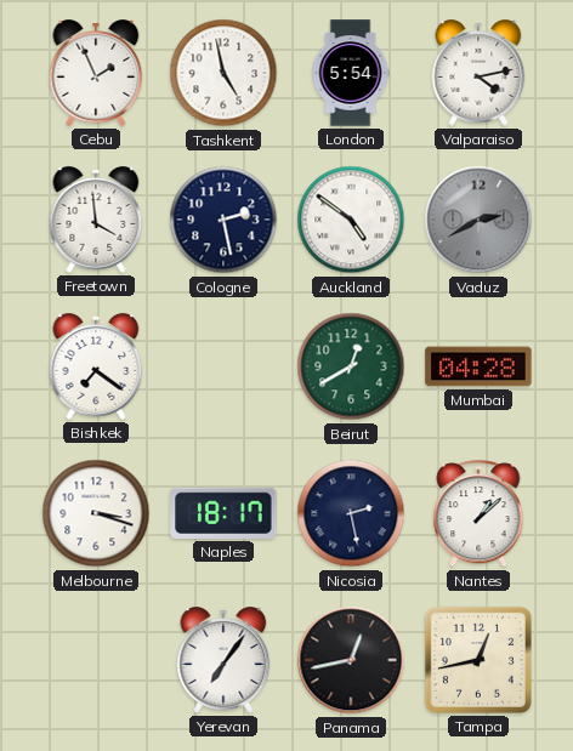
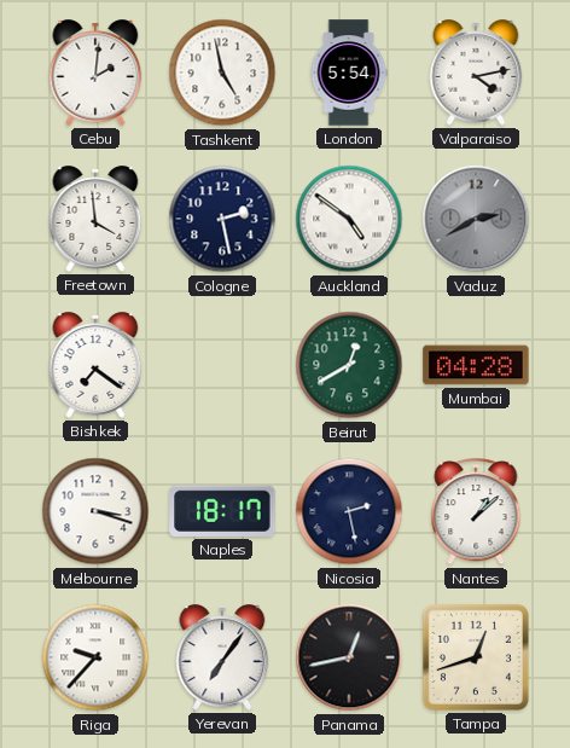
Cebu: 1:56 -> 2:01
Riga: none -> 9:37
Tampa: 12:43 -> 12:42
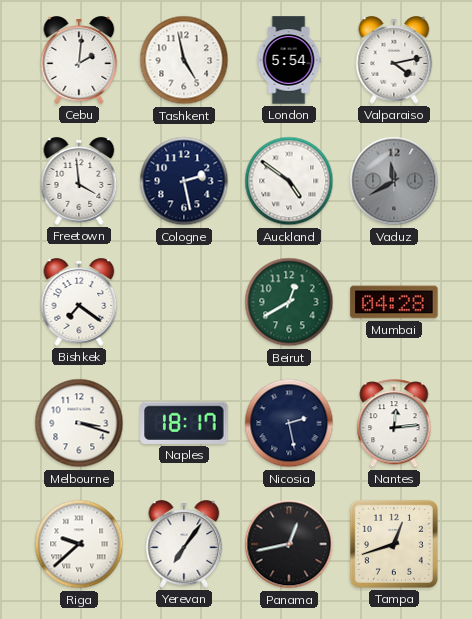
Vaduz: 2:40 -> 11:40
Nantes: 1:08 -> 12:14
Riga: 9:37 -> 9:38
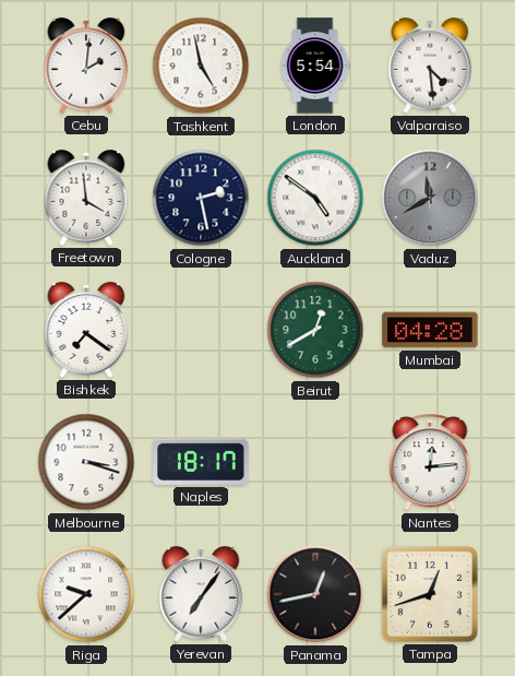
Valparaiso: 4:13 -> 4:29
Nicosia: 2:28 -> none
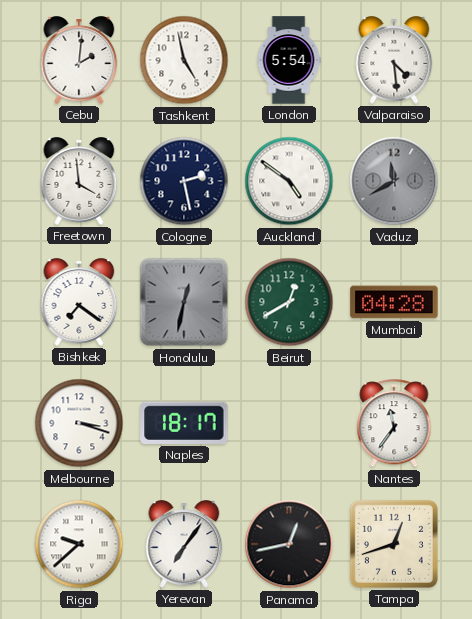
Honolulu: none -> 12:32
Nantes: 12:14 -> 11:36
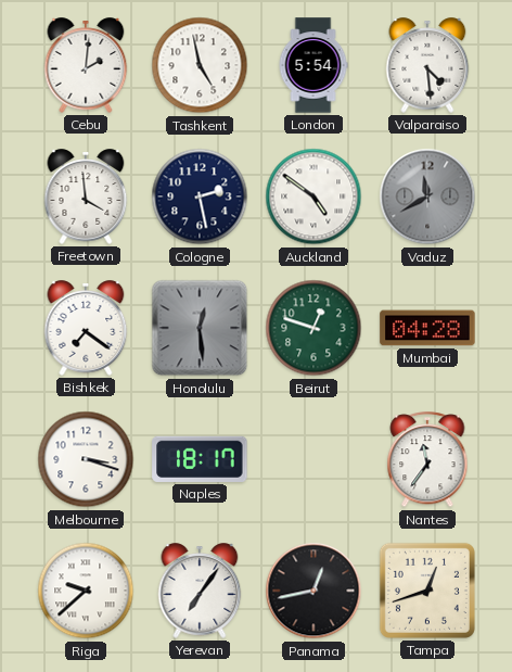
Honolulu: 12:32 -> 12:29
Beirut: 12:40 -> 12:48
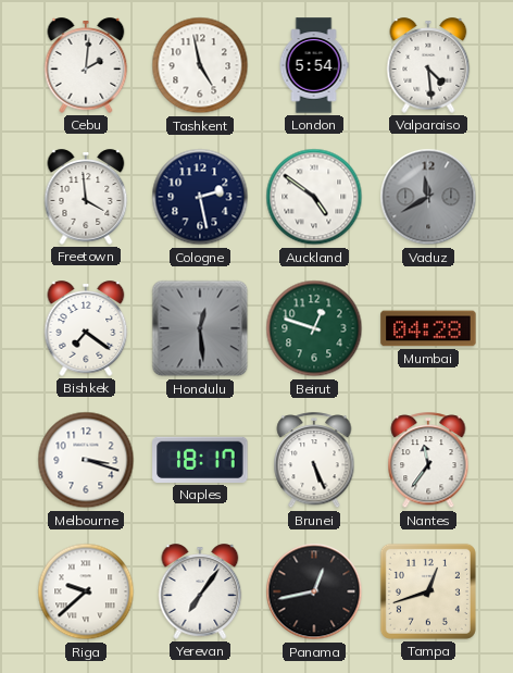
Brunei: none -> 5:26
